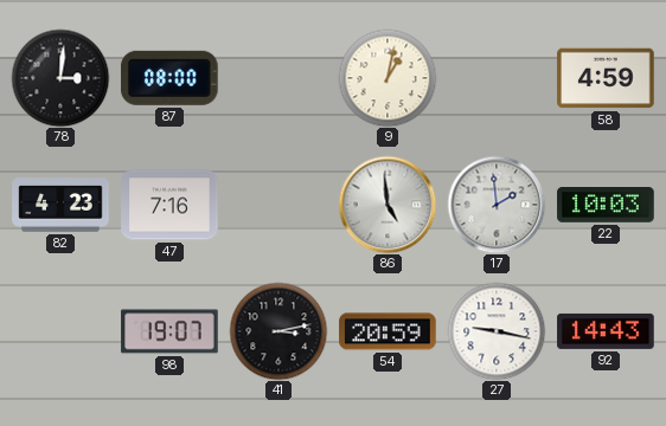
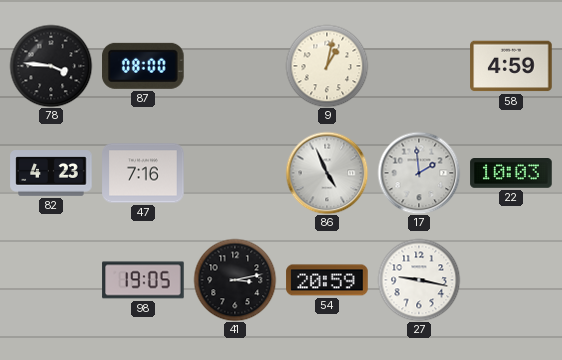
78: 3:01 -> 3:46
86: 4:59 -> 4:56
98: 19:07 -> 19:05
92: 14:43 -> none
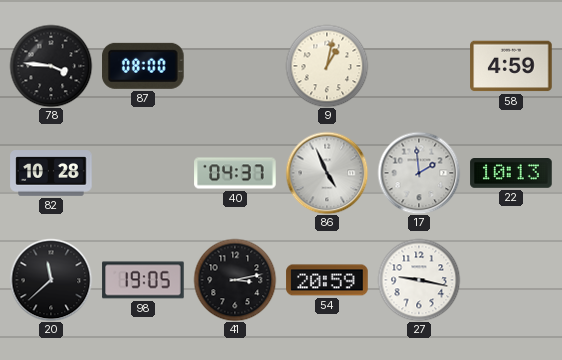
82: 4:23 -> 10:28
47: 7:16 -> none
40: none -> 04:37
22: 10:03 -> 10:13
20: none -> 11:38
